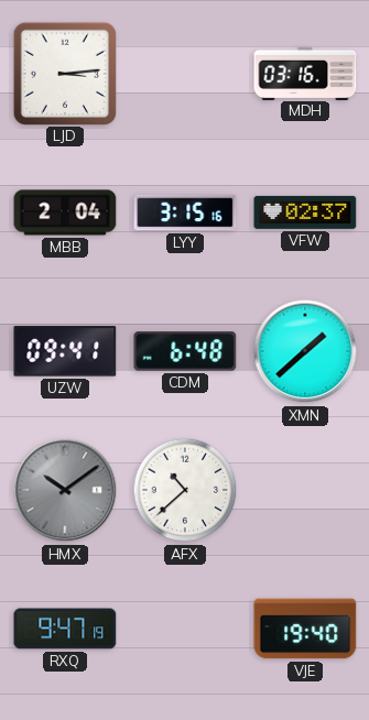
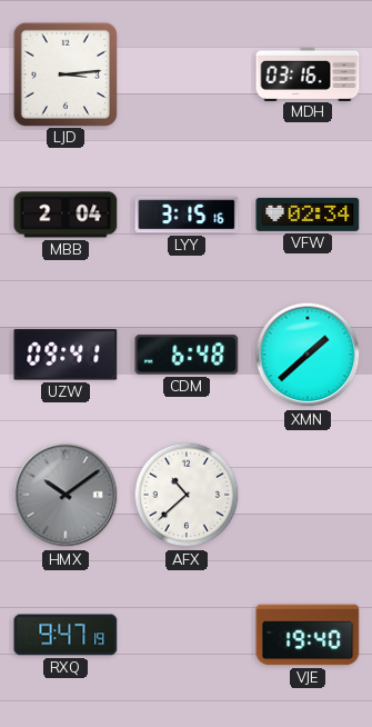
VFW: 02:37 -> 02:34
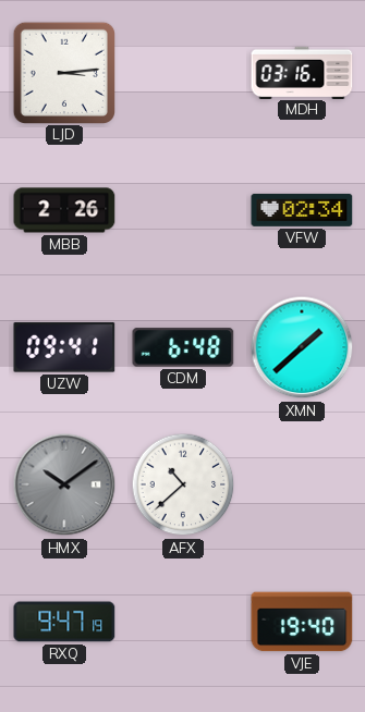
MBB: 2:04 -> 2:26
LYY: 3:15 -> none
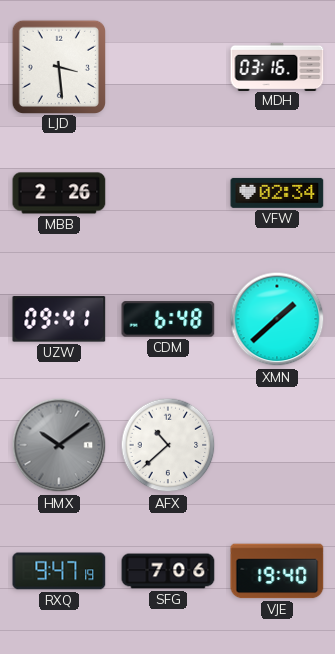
LJD: 3:14 -> 3:29
SFG: none -> 7:06
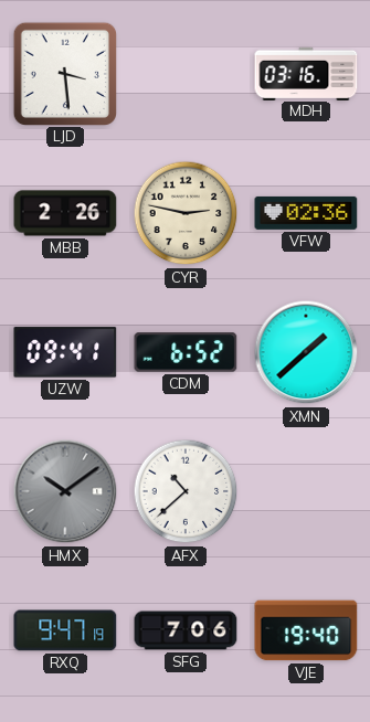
CYR: none -> 2:47
VFW: 02:34 -> 02:36
CDM: 6:48 -> 6:52
